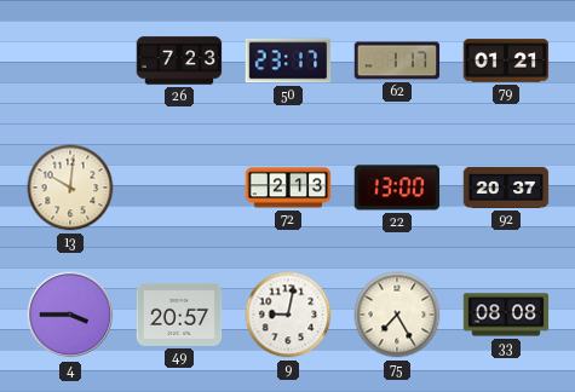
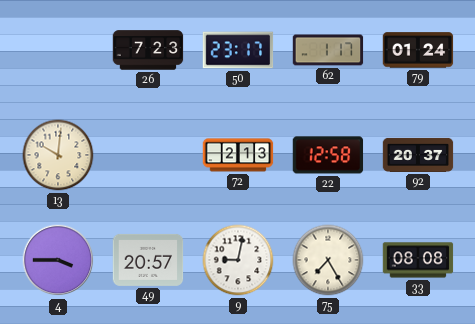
79: 01:21 -> 01:24
22: 13:00 -> 12:58
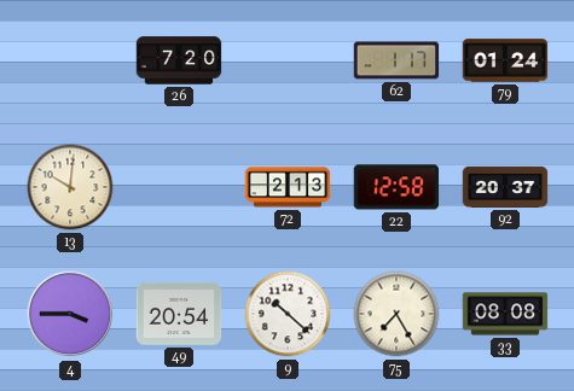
26: 7:23 -> 7:20
50: 23:17 -> none
49: 20:57 -> 20:54
9: 9:02 -> 10:22
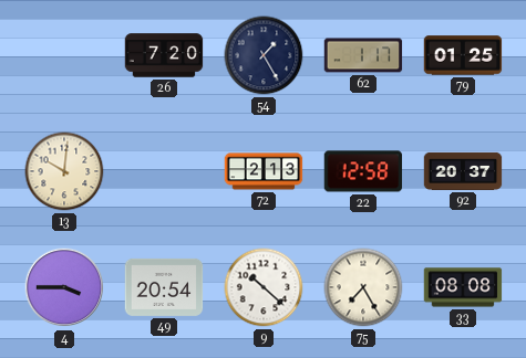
54: none -> 1:25
79: 01:24 -> 01:25
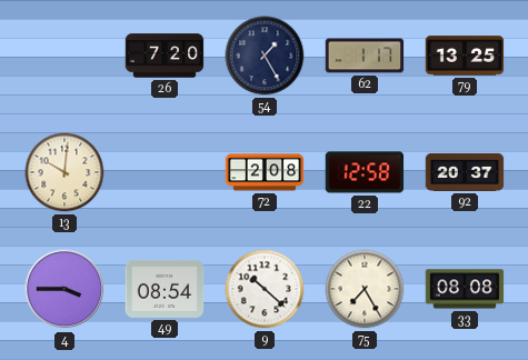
79: 01:25 -> 13:25
72: 2:13 -> 2:08
49: 20:54 -> 08:54
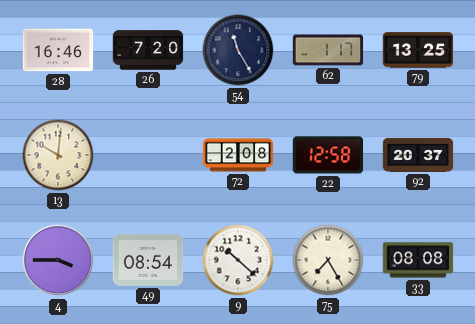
28: none -> 16:46
54: 1:25 -> 11:25
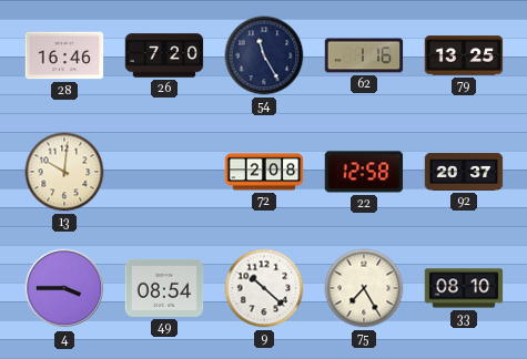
62: 1:17 -> 1:16
33: 08:08 -> 08:10
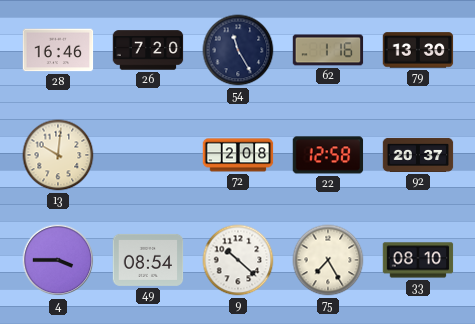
79: 13:25 -> 13:30
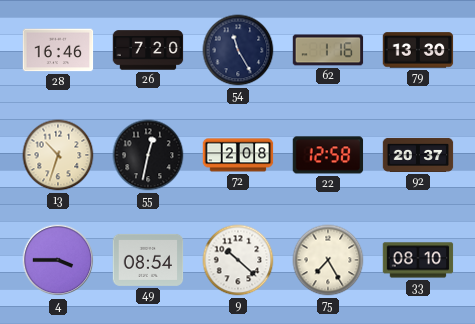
13: 10:01 -> 10:33
55: none -> 12:32
